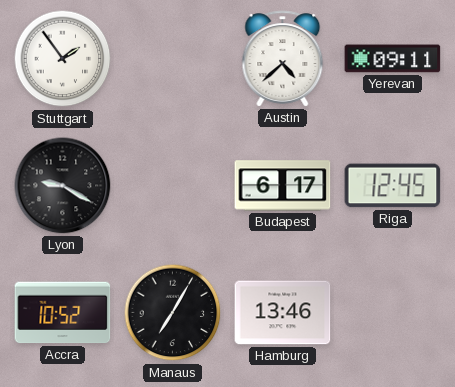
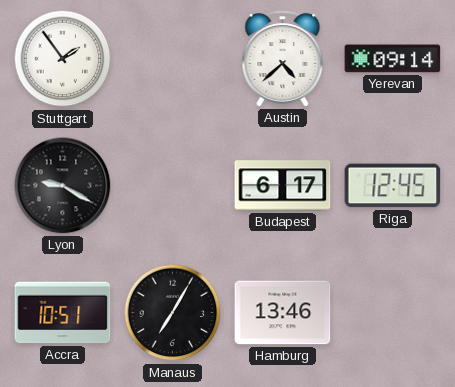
Yerevan: 09:11 -> 09:14
Accra: 10:52 -> 10:51
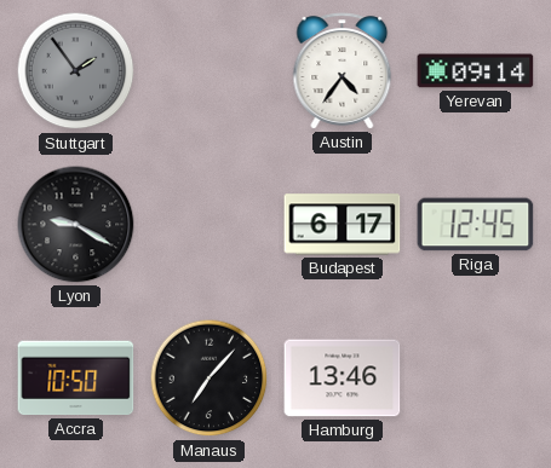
Stuttgart dial: white -> grey
Austin: 4:38 -> 4:36
Accra: 10:51 -> 10:50
Manaus: 7:05 -> 7:07
